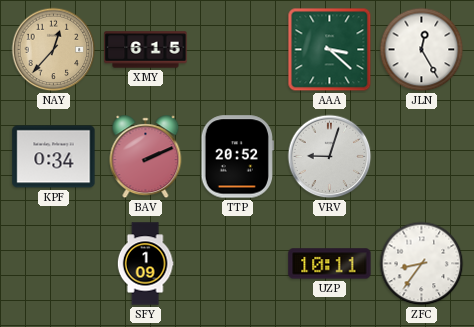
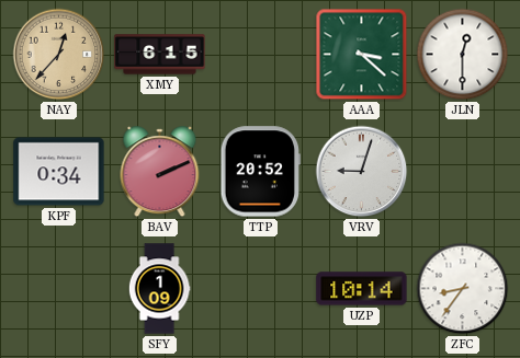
JLN: 12:25 -> 12:30
UZP: 10:11 -> 10:14
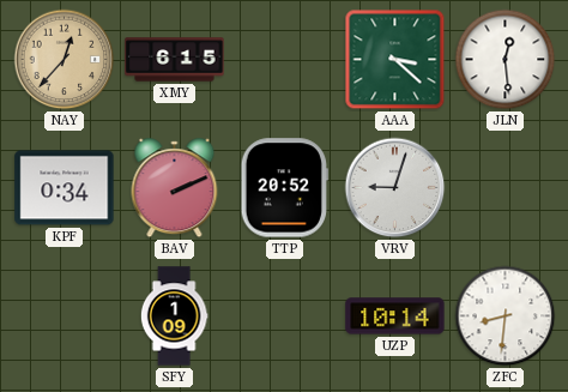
JLN: 12:30 -> 12:29
ZFC: 8:36 -> 8:31
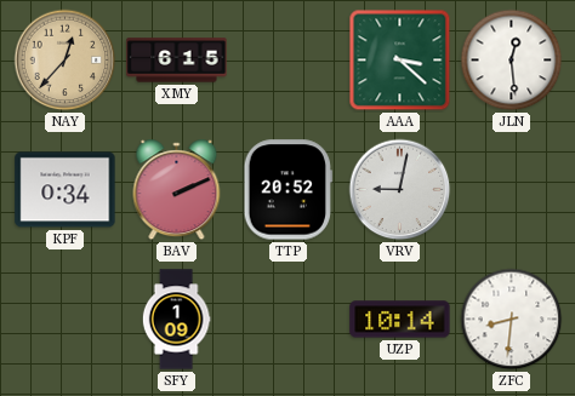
VRV: 9:03 -> 9:02
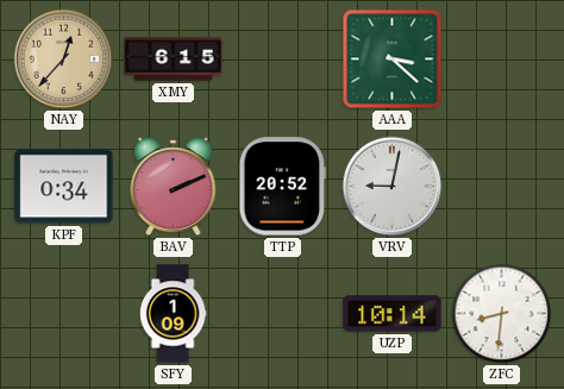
JLN: 12:29 -> none
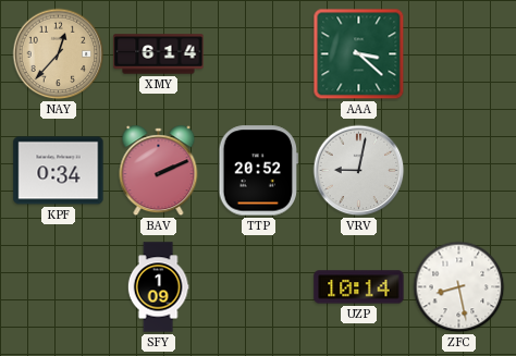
XMY: 6:15 -> 6:14
ZFC: 8:31 -> 8:28
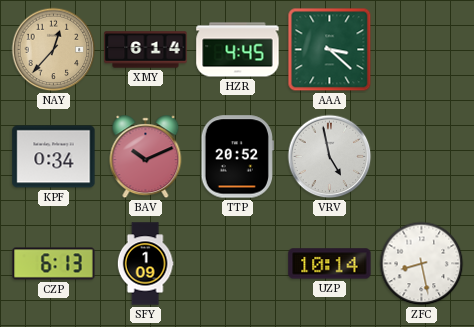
HZR: none -> 4:45
BAV: 2:11 -> 10:11
VRV: 9:02 -> 4:58
CZP: none -> 6:13
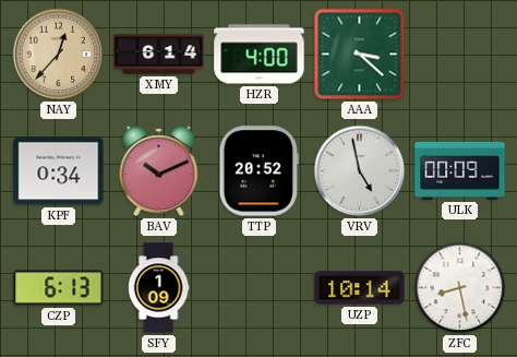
HZR: 4:45 -> 4:00
ULK: none -> 00:09
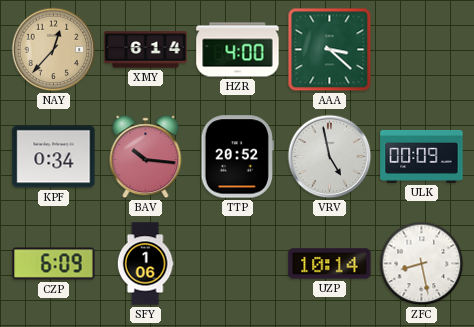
BAV: 10:11 -> 10:16
CZP: 6:13 -> 6:09
SFY: 1:09 -> 1:06
